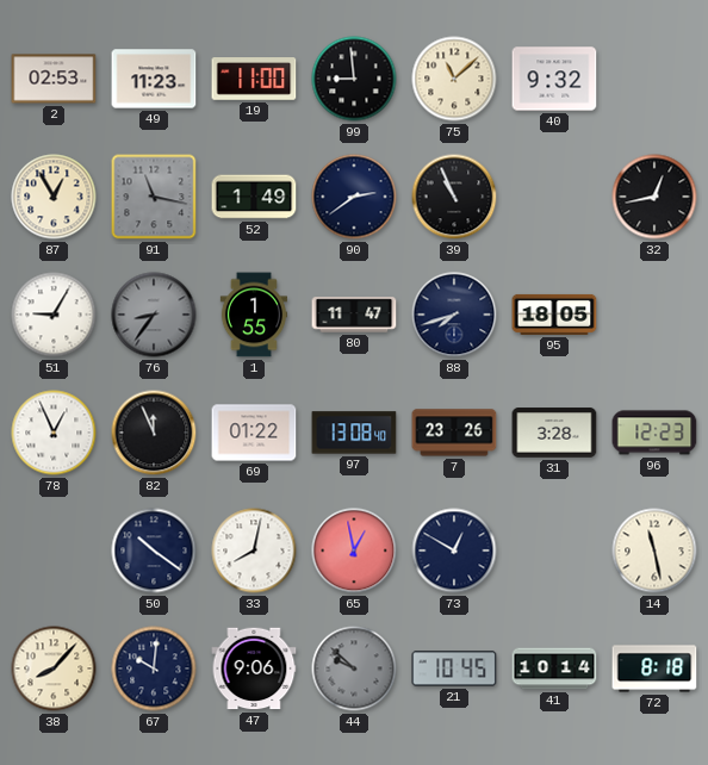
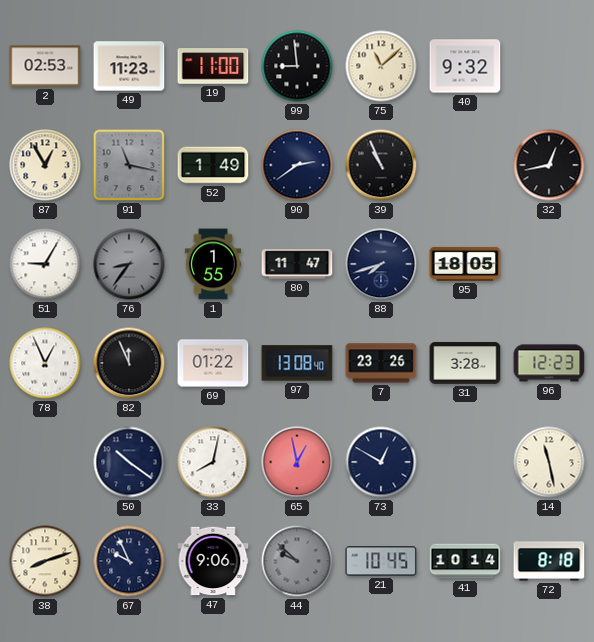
38: 8:07 -> 8:12
67: 10:01 -> 9:56
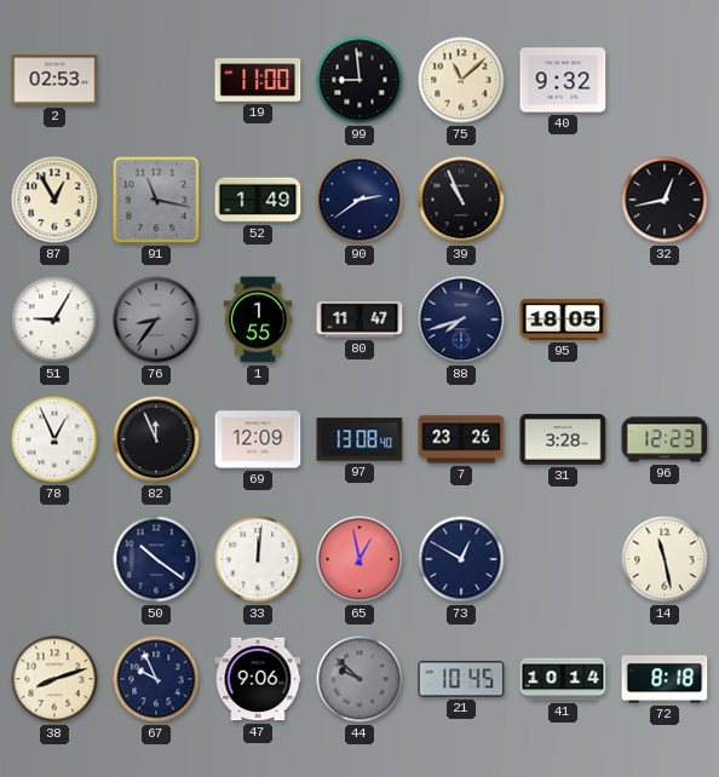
49: 11:23 -> none
69: 01:22 -> 12:09
33: 8:02 -> 12:01
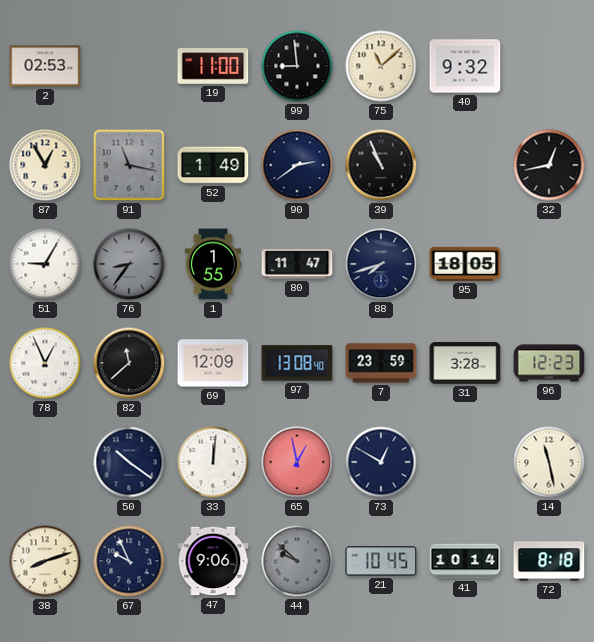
82: 11:56 -> 11:38
7: 23:26 -> 23:59
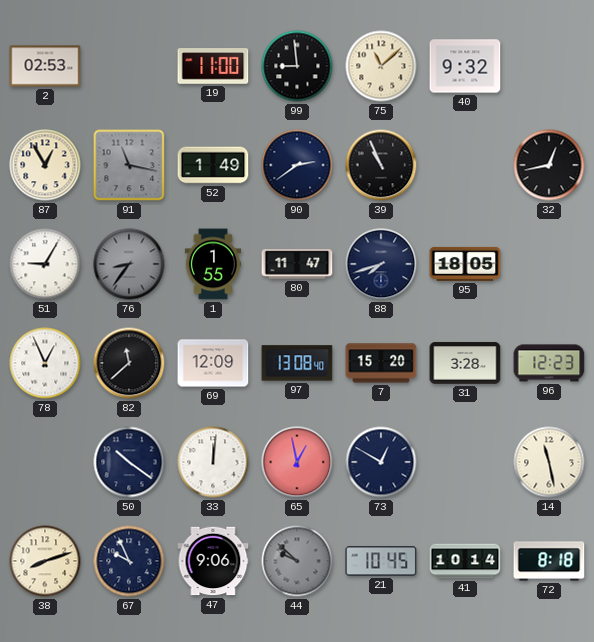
7: 23:59 -> 15:20
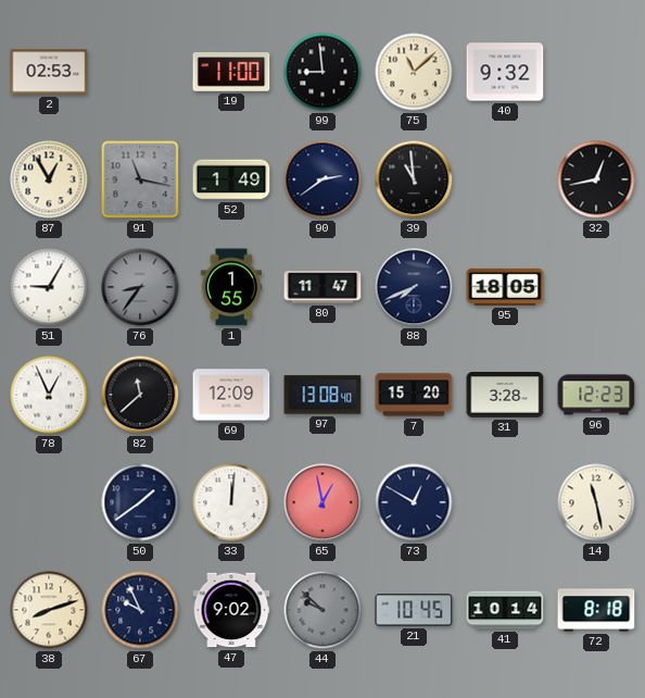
39: 10:56 -> 10:59
88: 7:42 -> 7:41
50: 10:21 -> 1:39
47: 9:06 -> 9:02
